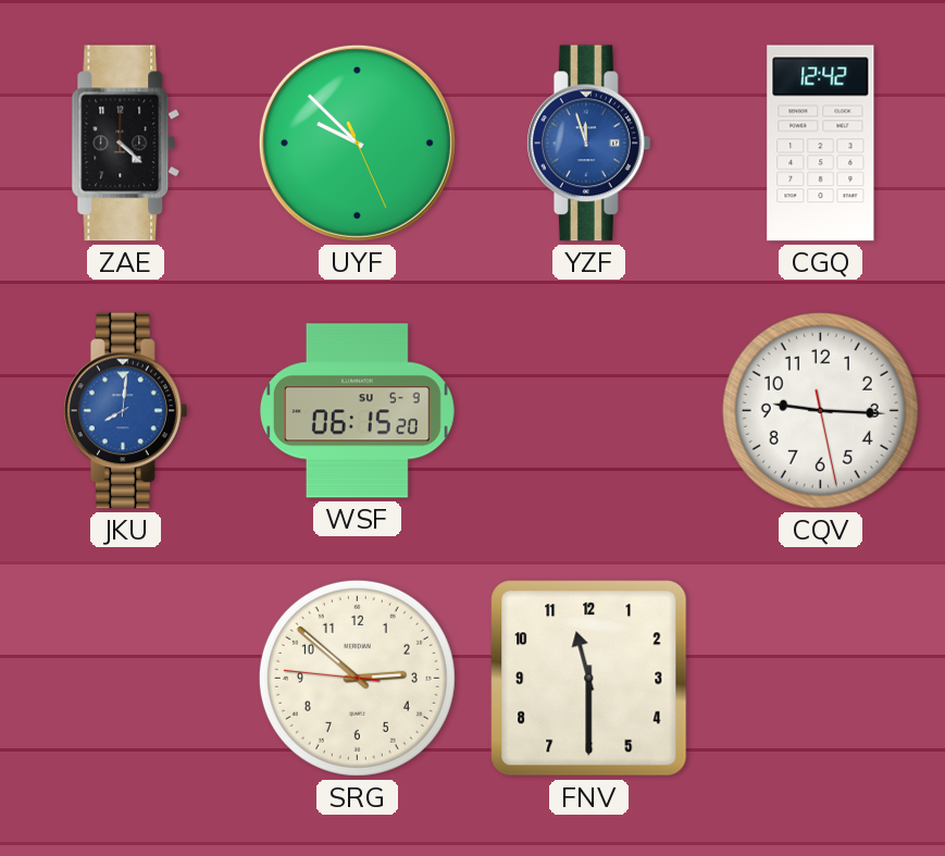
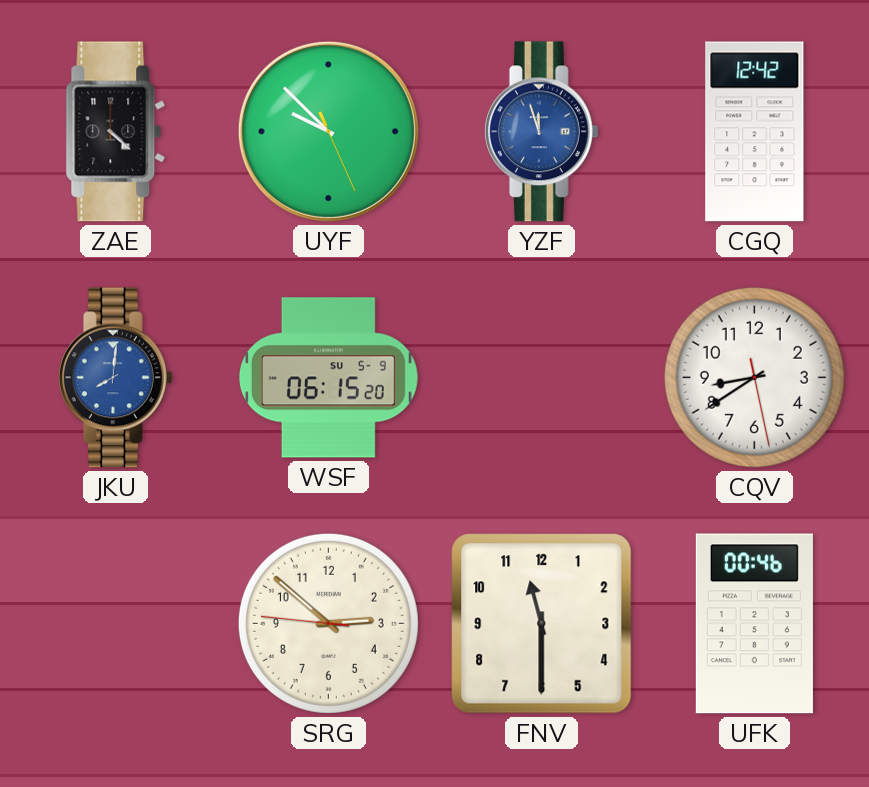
CQV: 9:15 -> 8:39
UFK: none -> 00:46
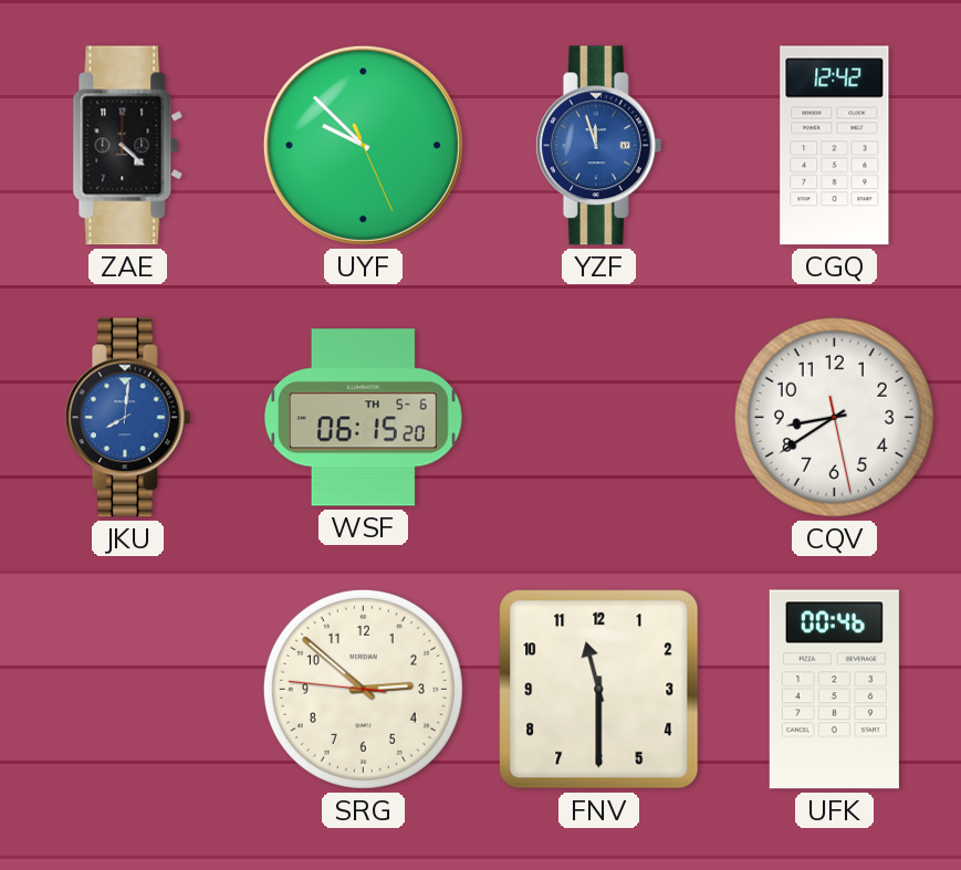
WSF date: SU 5-9 -> TH 5-6
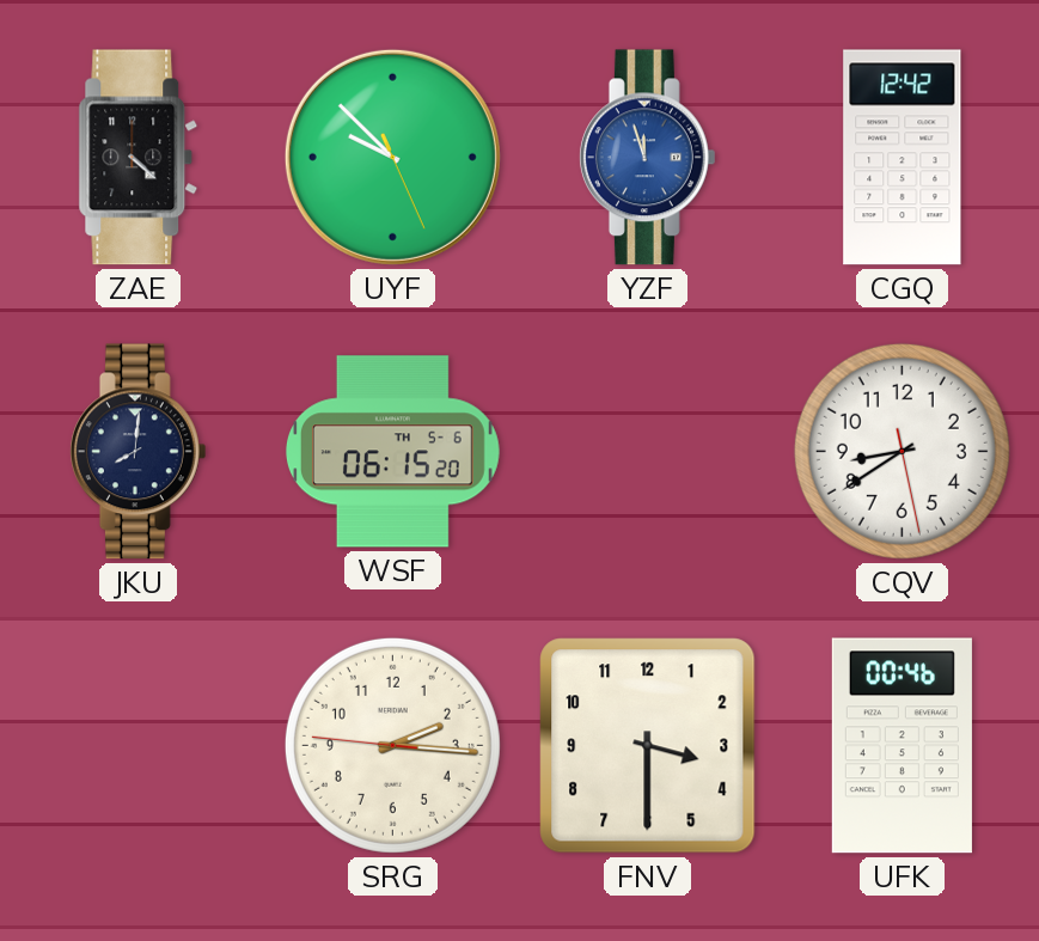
JKU dial: blue -> navy
SRG: 2:51 -> 2:15
FNV: 11:30 -> 3:30
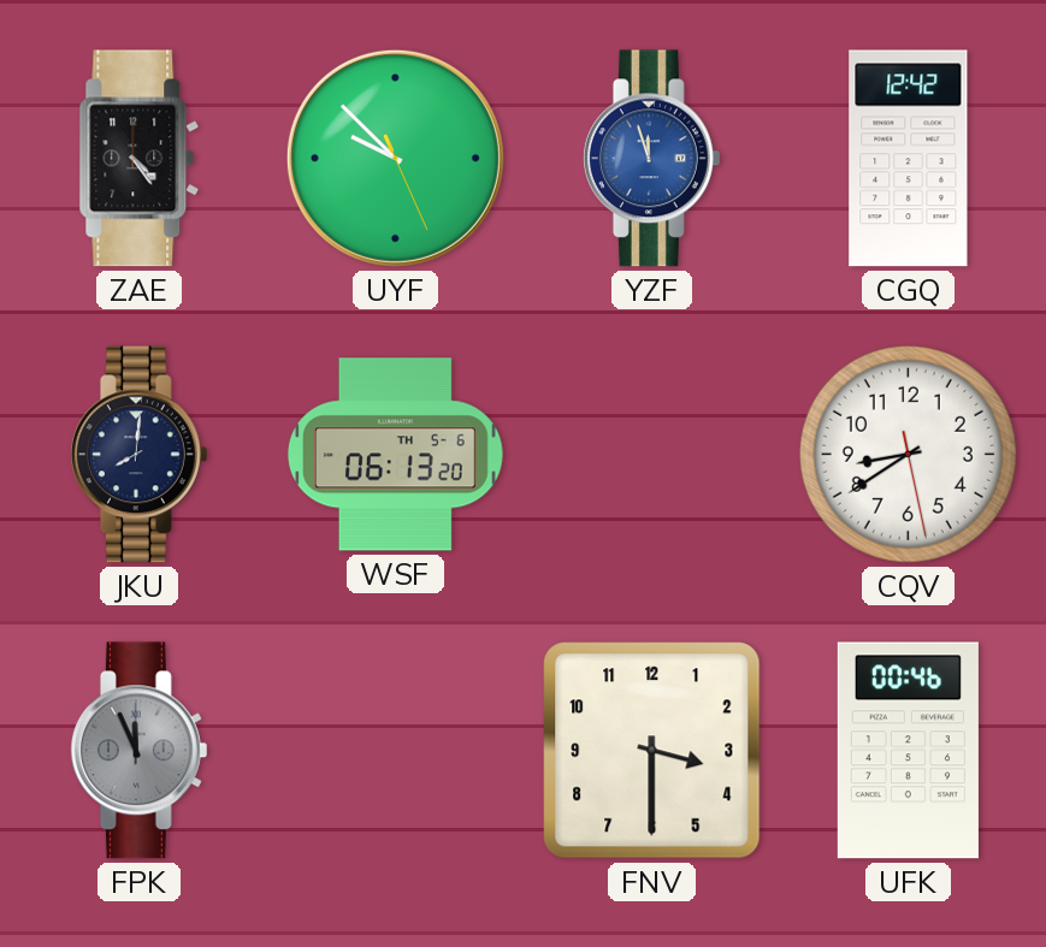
ZAE: 4:22 -> 4:24
WSF: 06:15 -> 06:13
FPK: none -> 11:56
SRG: 2:15 -> none
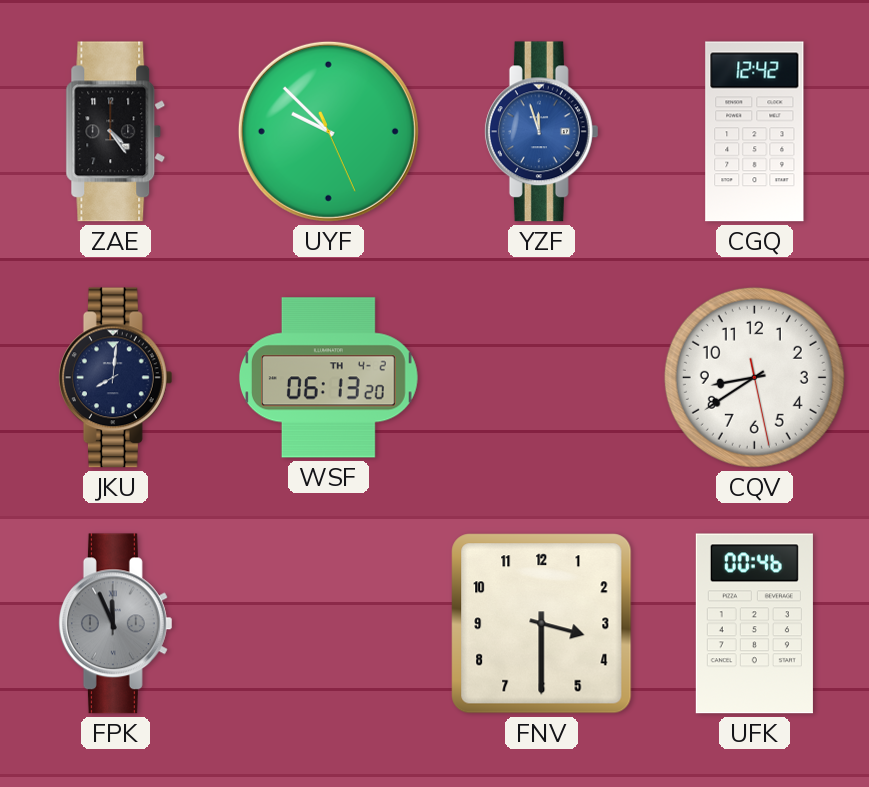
WSF date: TH 5-6 -> TH 4-2
